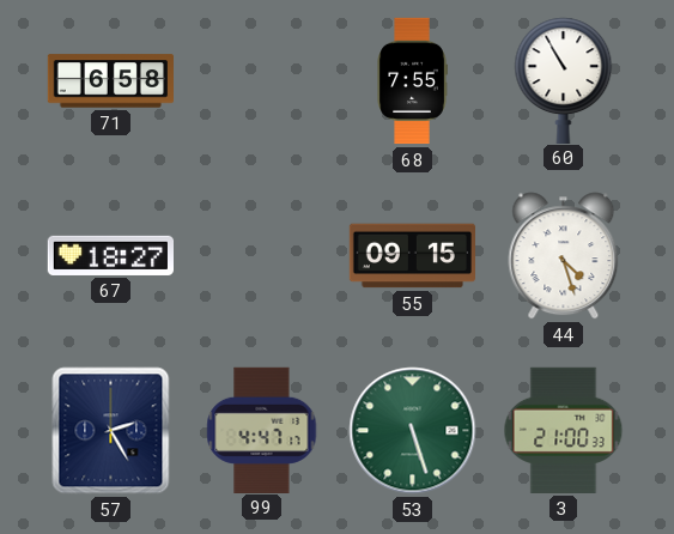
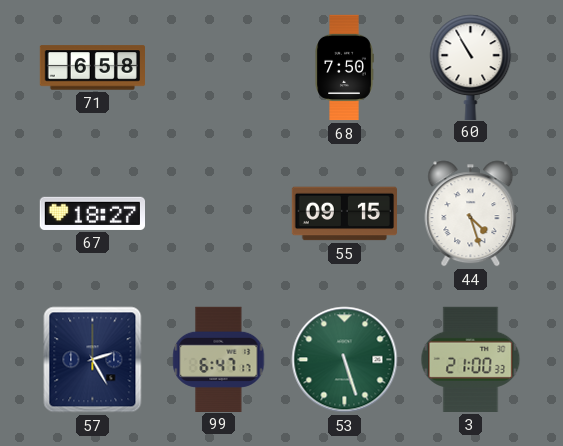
68: 7:55 -> 7:50
99: 4:47 -> 6:47
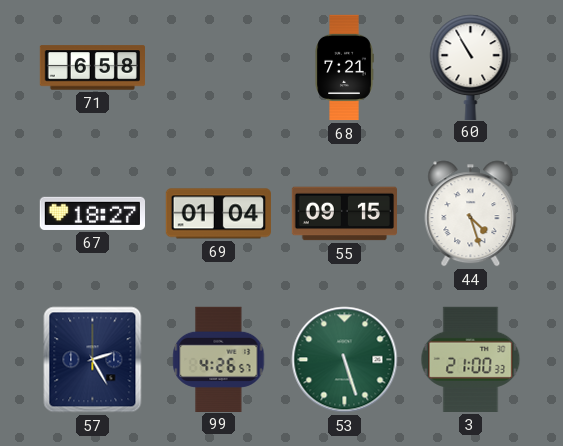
68: 7:50 -> 7:21
69: none -> 01:04
99: 6:47 -> 4:26
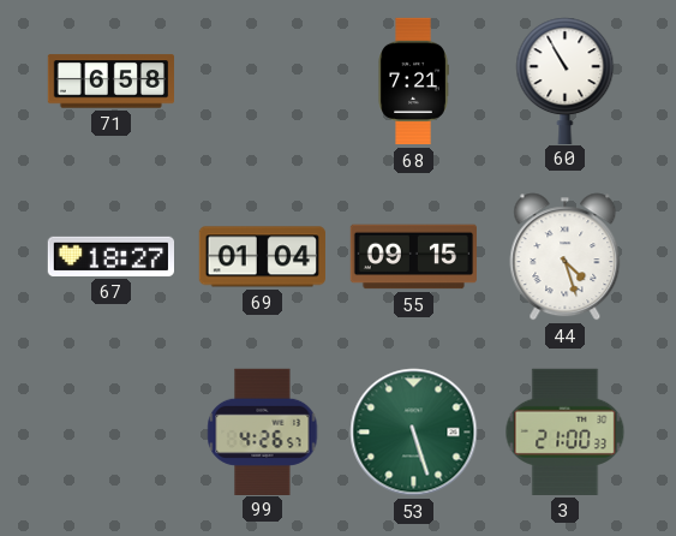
57: 2:25 -> none
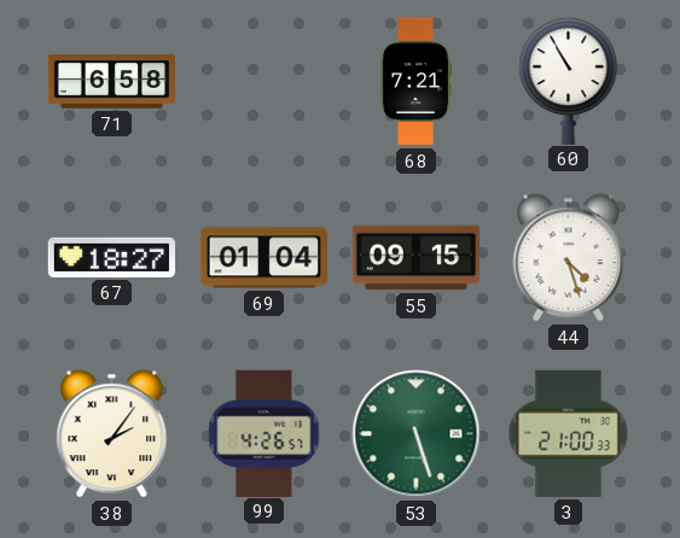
38: none -> 2:06
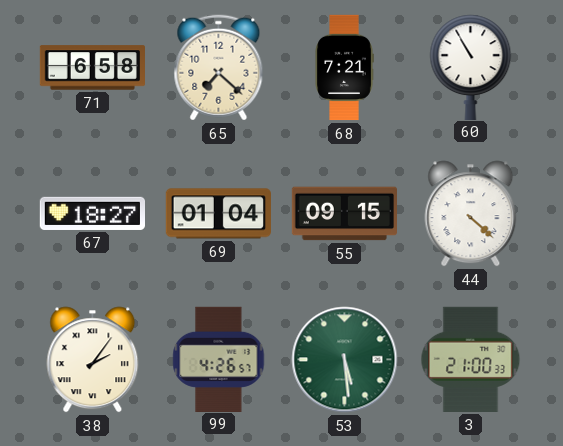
65: none -> 7:22
44: 4:27 -> 4:22
53: 5:27 -> 5:29
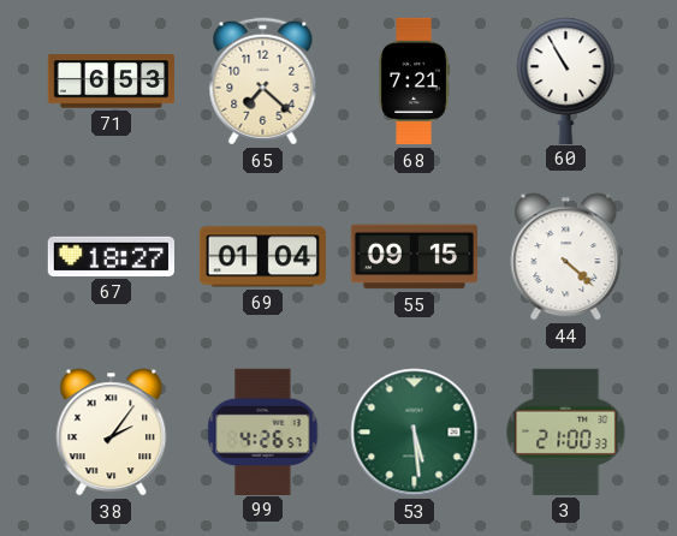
71: 6:58 -> 6:53
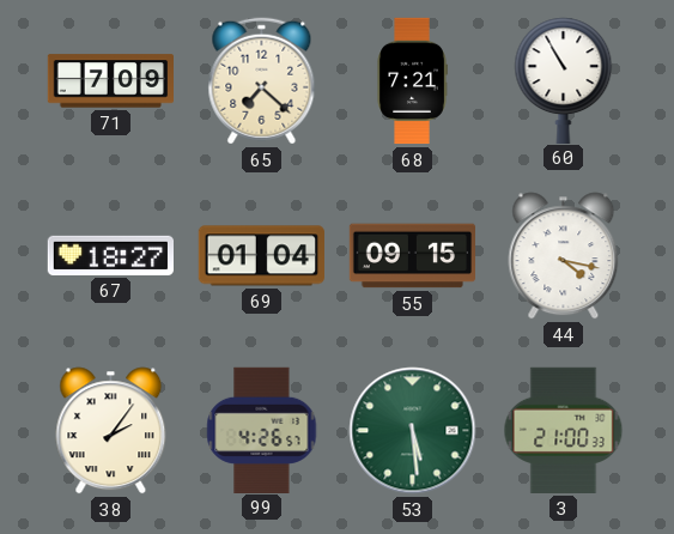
71: 6:53 -> 7:09
44: 4:22 -> 4:17
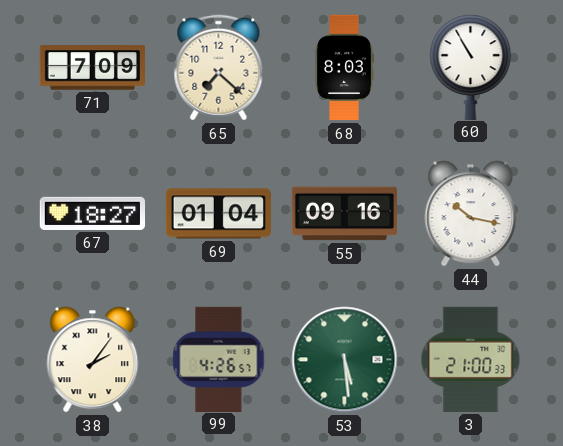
68: 7:21 -> 8:03
55: 09:15 -> 09:16
44: 4:17 -> 10:17
